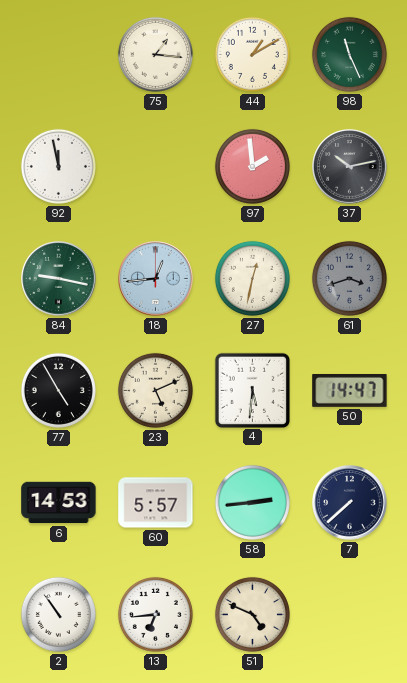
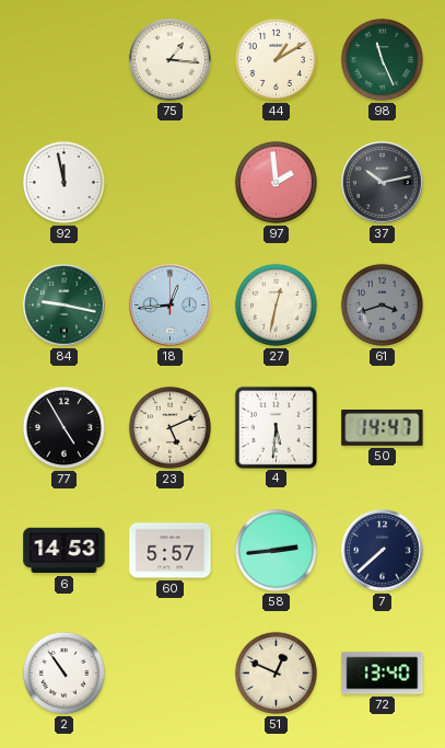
13: 6:44 -> none
51: 4:49 -> 12:49
72: none -> 13:40
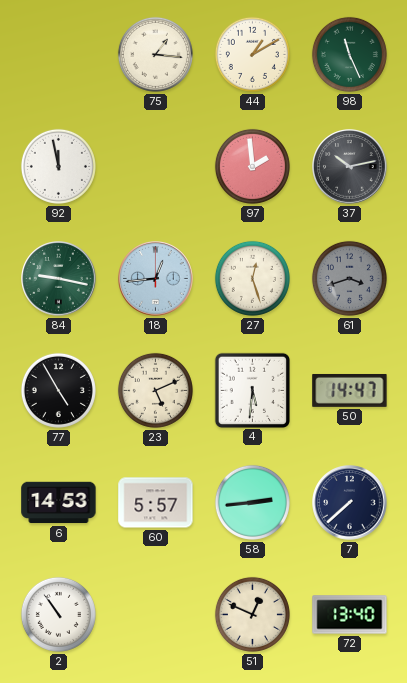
27: 12:32 -> 12:27
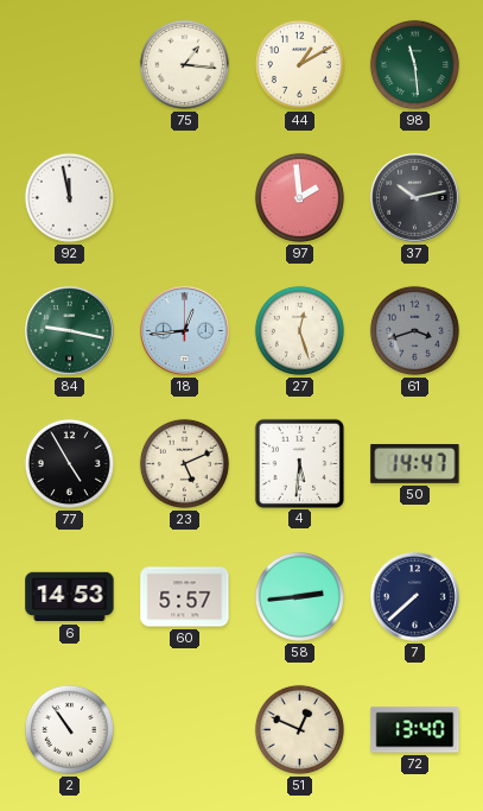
98: 11:26 -> 11:29
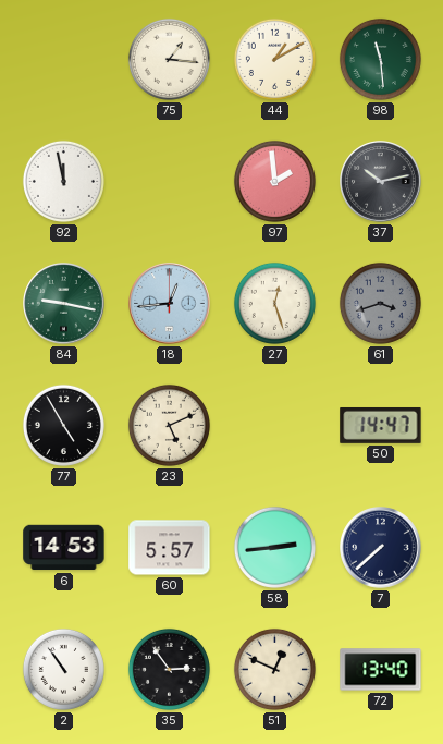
4: 5:31 -> none
35: none -> 2:54
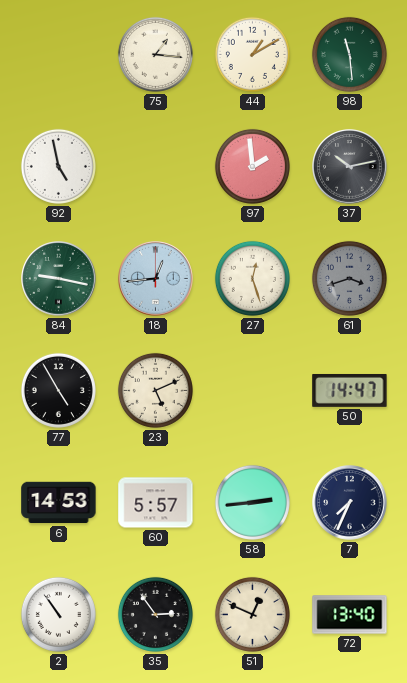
92: 11:58 -> 4:58
7: 7:38 -> 7:34
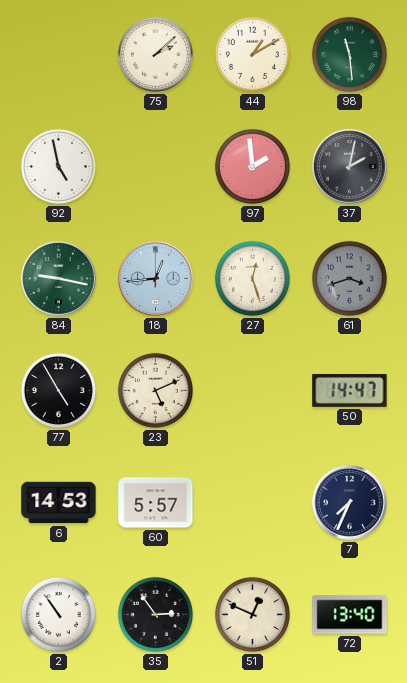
75: 1:16 -> 2:08
37: 10:13 -> 2:02
58: 2:44 -> none
